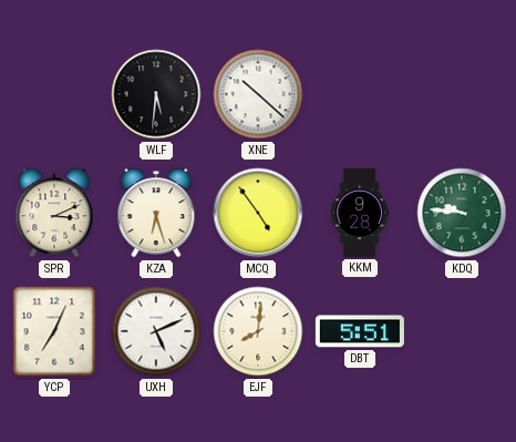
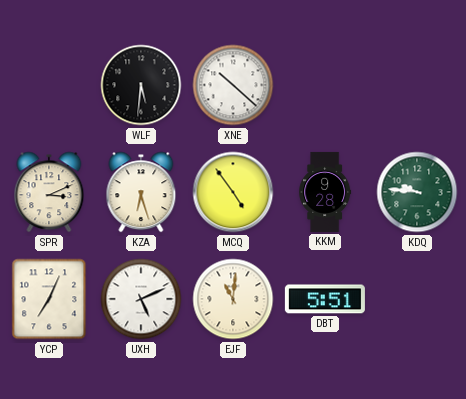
EJF: 8:01 -> 11:01
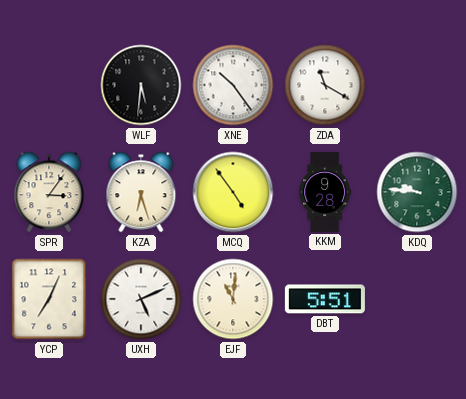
XNE: 10:22 -> 10:24
ZDA: none -> 11:20
SPR: 3:11 -> 3:06
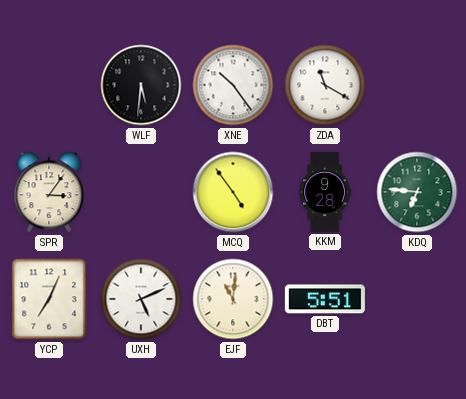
KZA: 6:27 -> none
KDQ: 9:46 -> 6:46
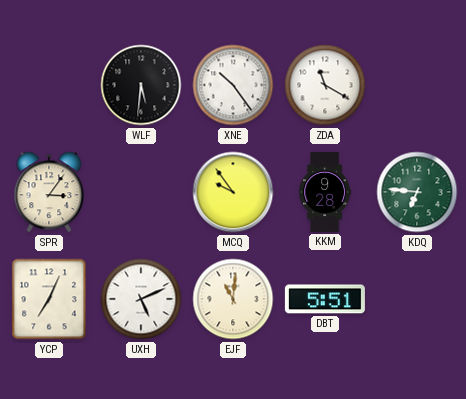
MCQ: 4:54 -> 9:54
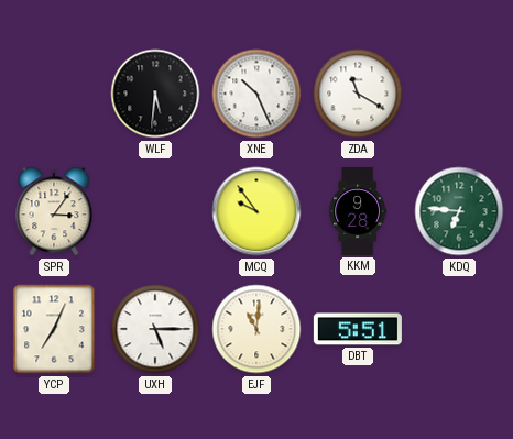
XNE: 10:24 -> 10:26
UXH: 5:11 -> 5:15
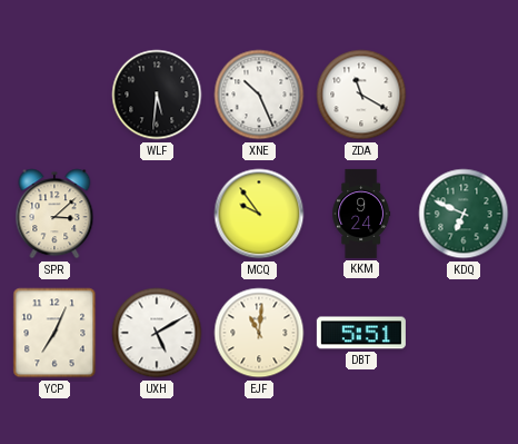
SPR: 3:06 -> 3:08
KKM: 9:28 -> 9:24
KDQ: 6:46 -> 6:49
UXH: 5:15 -> 5:10
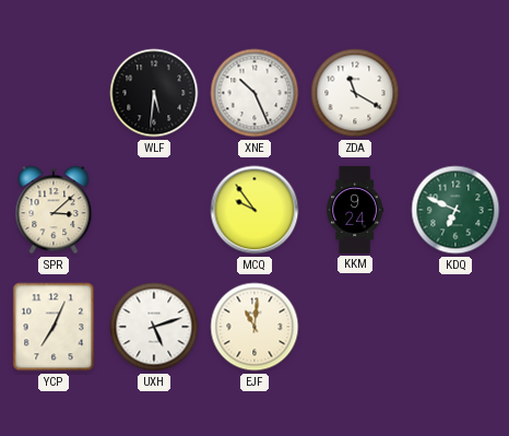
UXH: 5:10 -> 5:12
DBT: 5:51 -> none
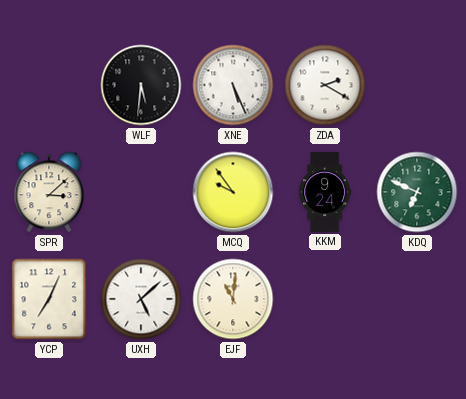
XNE: 10:26 -> 5:26
ZDA: 11:20 -> 2:20
UXH: 5:12 -> 5:08
